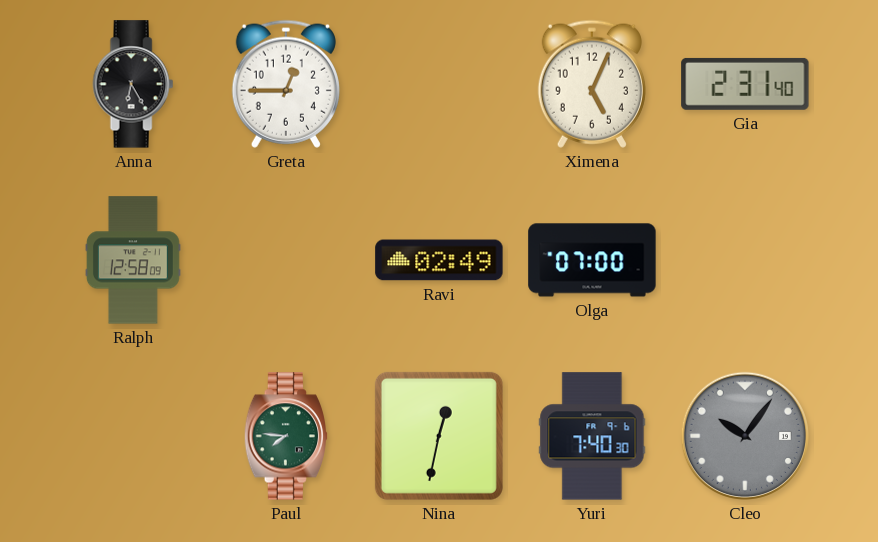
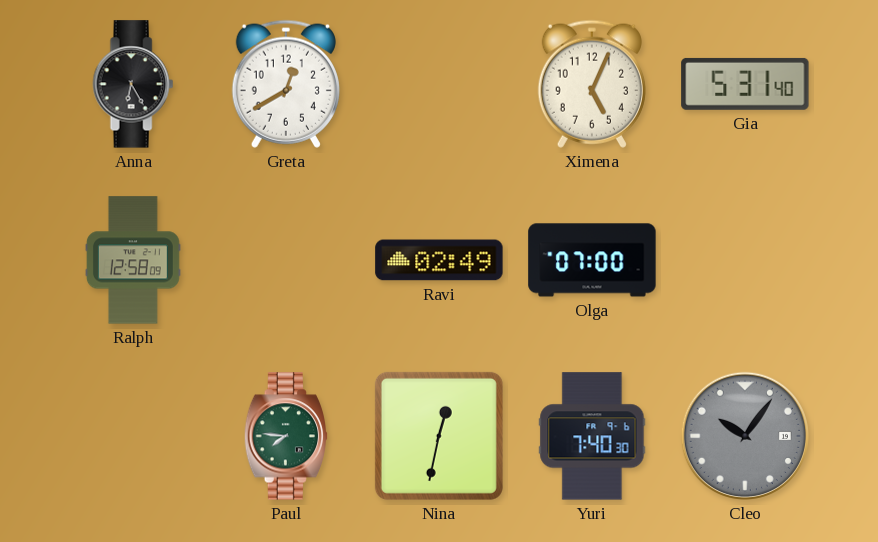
Greta: 12:45 -> 12:40
Gia: 2:31 -> 5:31
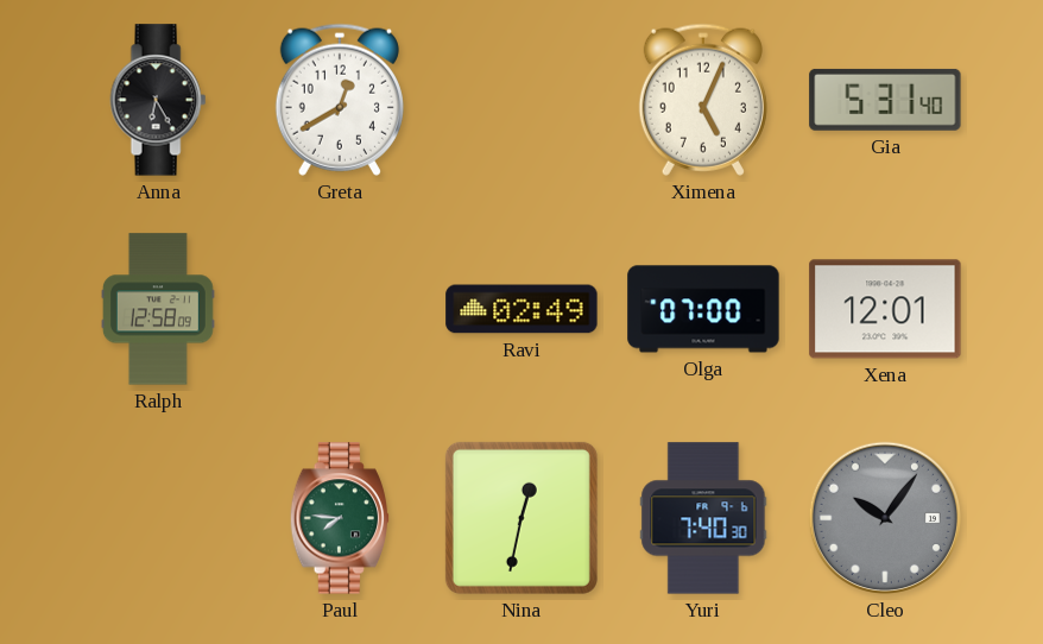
Xena: none -> 12:01
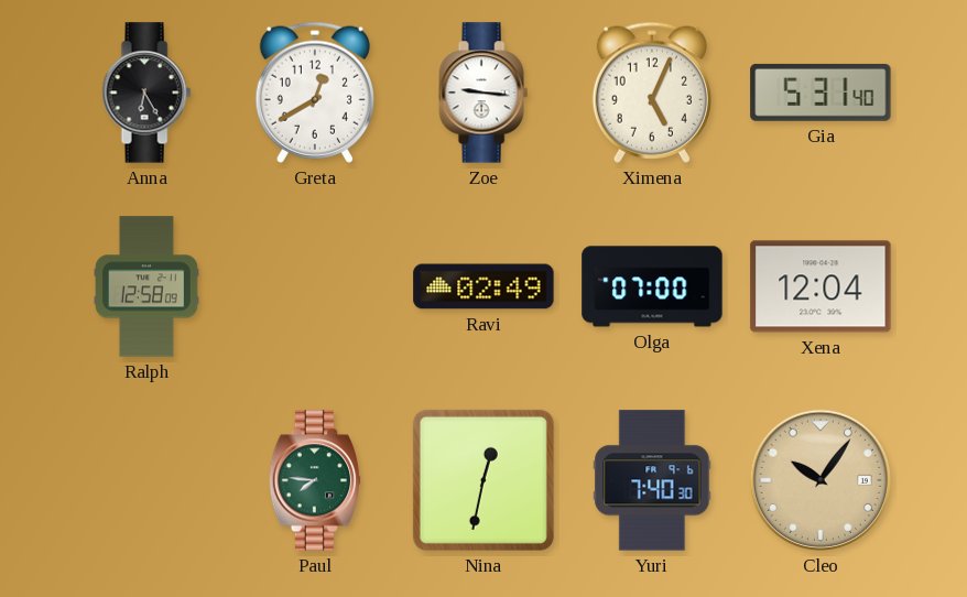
Zoe: none -> 9:16
Xena: 12:01 -> 12:04
Cleo dial: grey -> champagne
